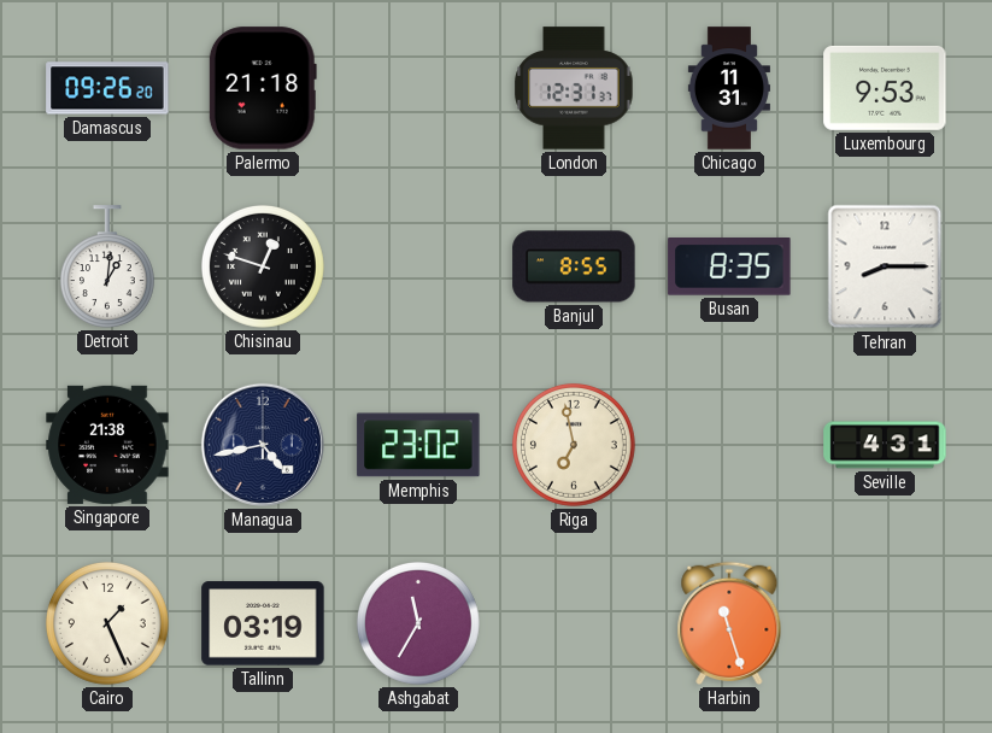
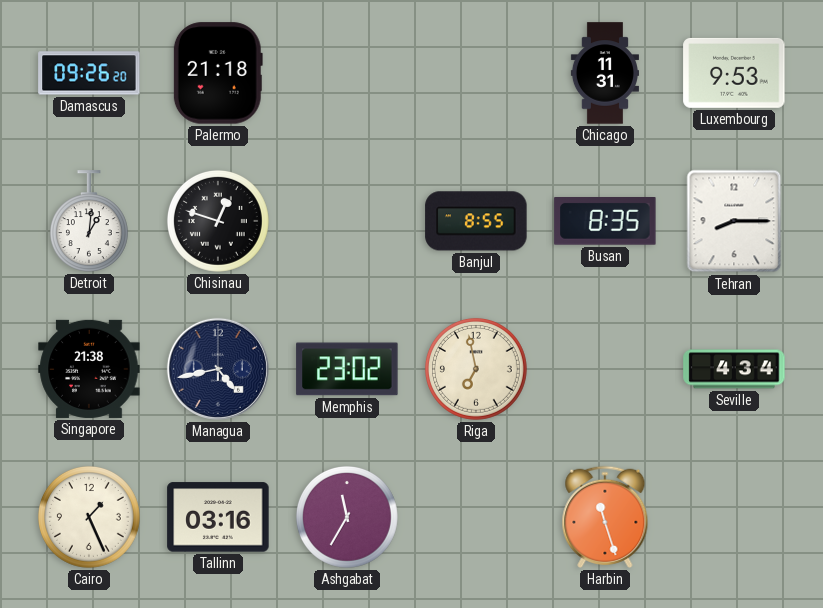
London: 12:31 -> none
Seville: 4:31 -> 4:34
Tallinn: 03:19 -> 03:16
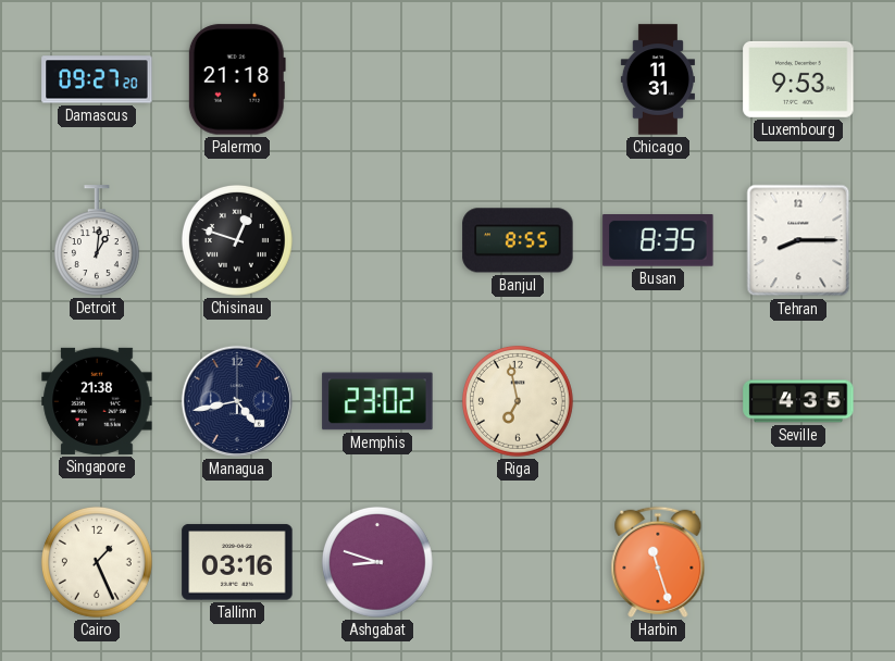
Damascus: 09:26 -> 09:27
Seville: 4:34 -> 4:35
Ashgabat: 11:35 -> 8:48
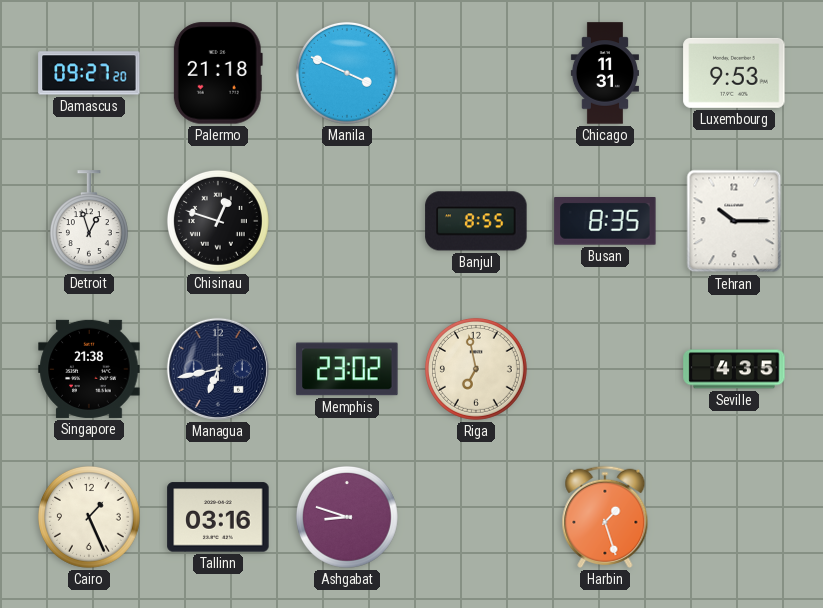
Manila: none -> 3:49
Detroit: 1:01 -> 12:57
Tehran: 8:15 -> 10:15
Managua: 4:43 -> 6:43
Harbin: 11:27 -> 1:27
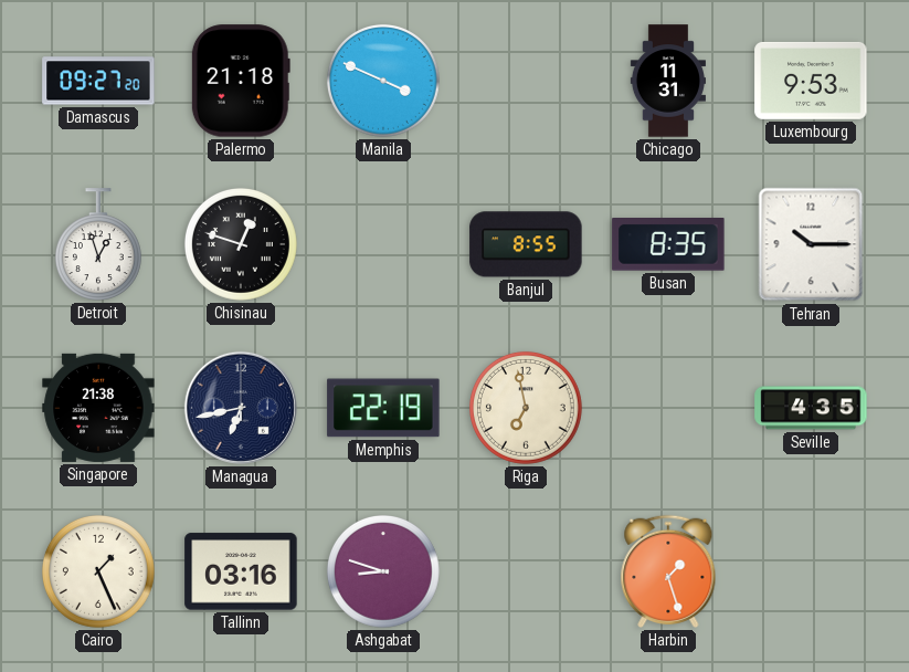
Memphis: 23:02 -> 22:19
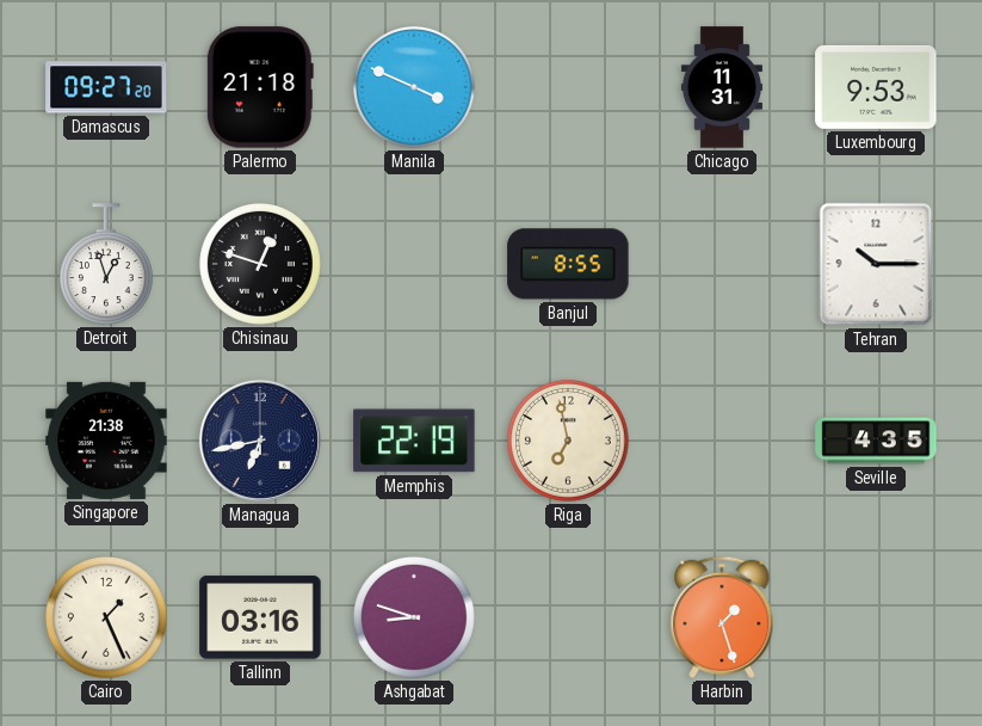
Busan: 8:35 -> none
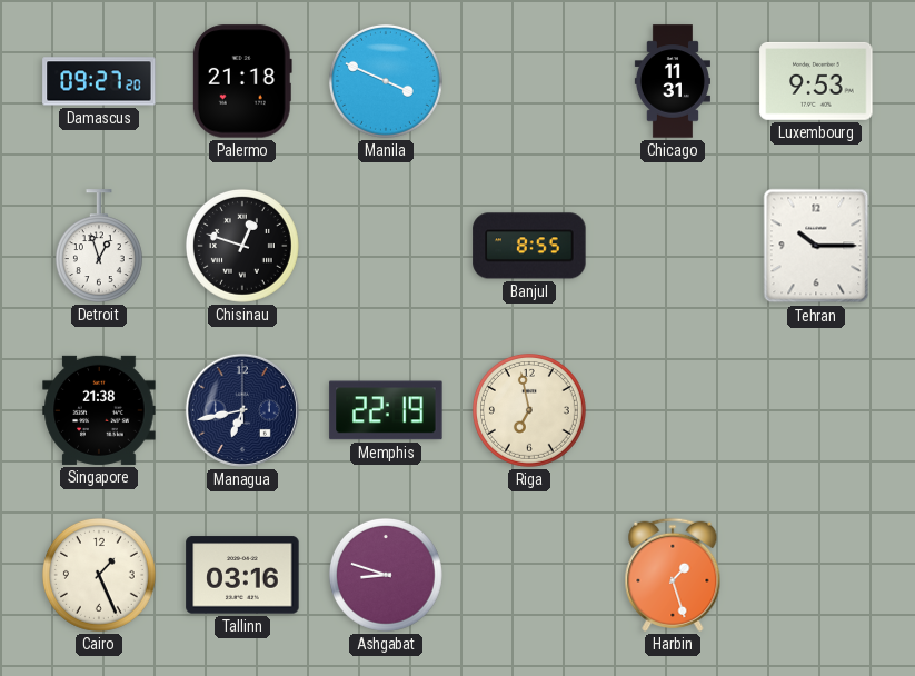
Seville: 4:35 -> none
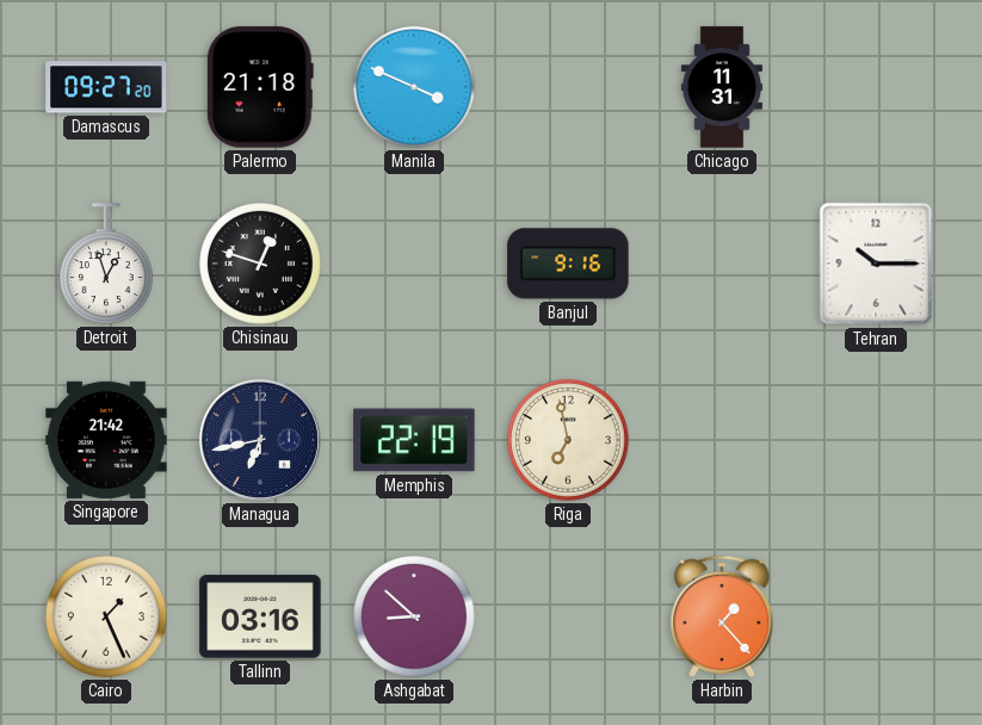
Luxembourg: 9:53 -> none
Banjul: 8:55 -> 9:16
Singapore: 21:38 -> 21:42
Ashgabat: 8:48 -> 8:52
Harbin: 1:27 -> 1:23
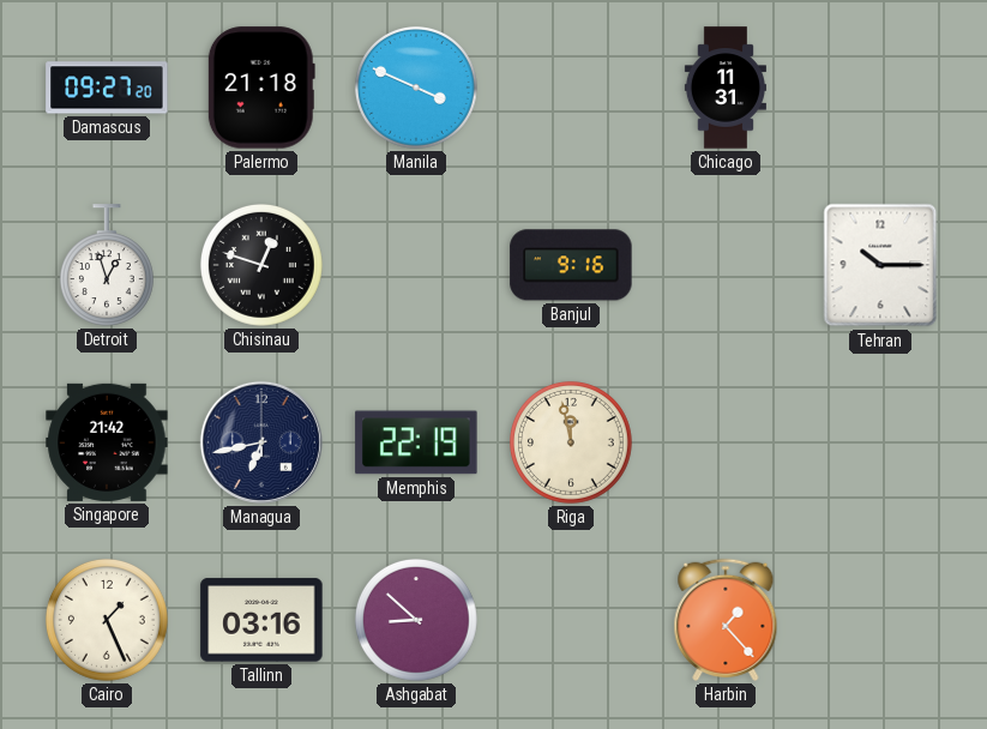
Riga: 6:58 -> 11:58
